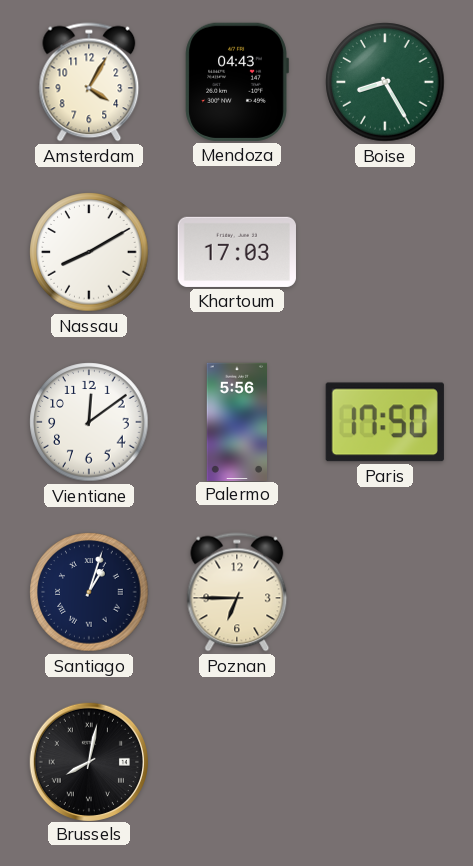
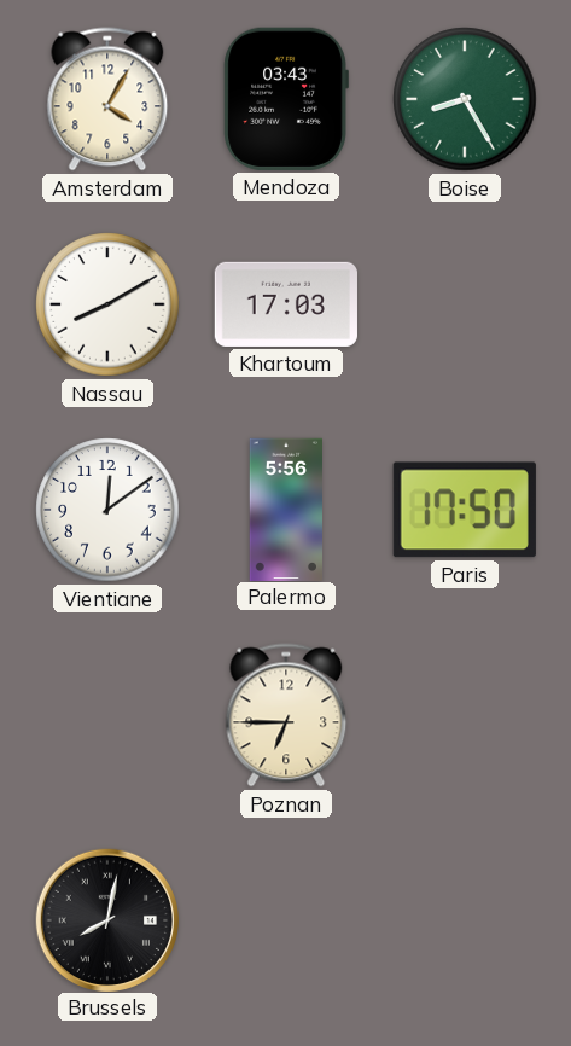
Mendoza: 04:43 -> 03:43
Santiago: 1:03 -> none
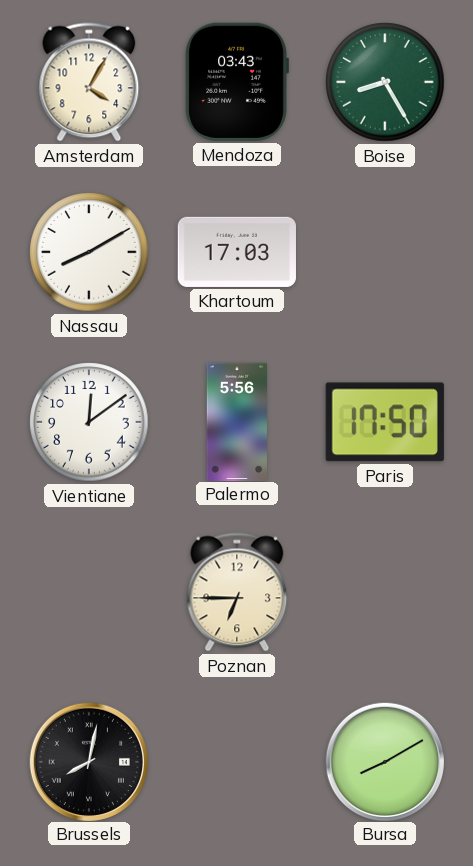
Bursa: none -> 8:10
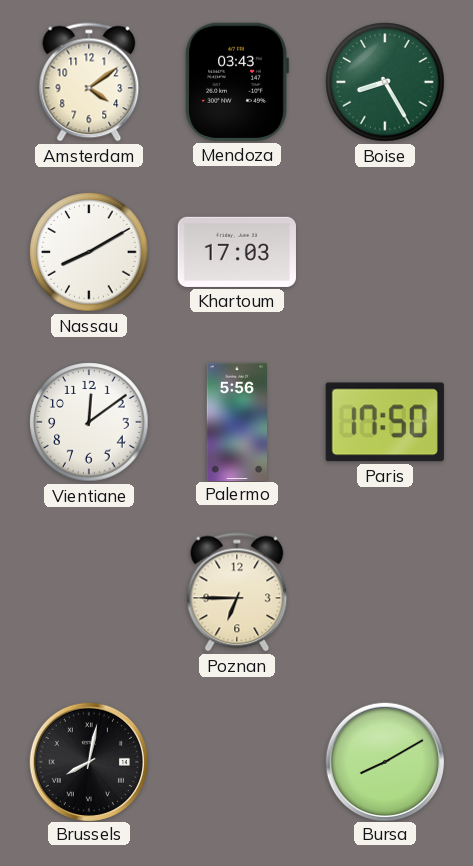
Amsterdam: 4:05 -> 4:09
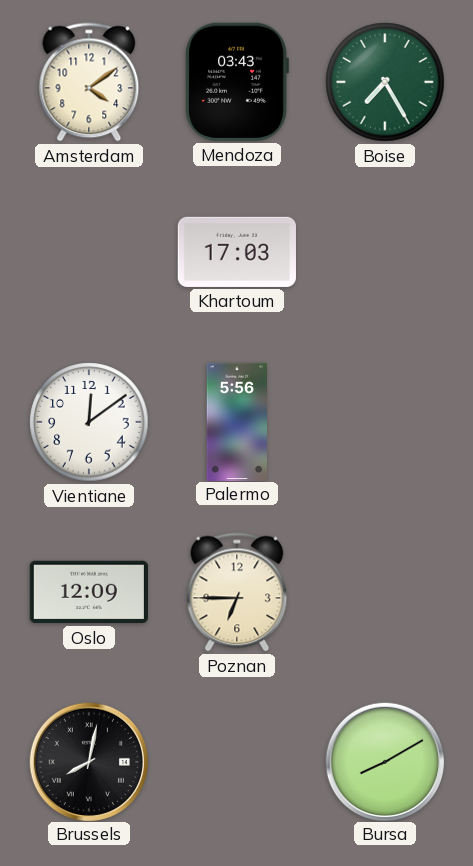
Boise: 8:25 -> 7:25
Nassau: 8:10 -> none
Paris: 17:50 -> none
Oslo: none -> 12:09
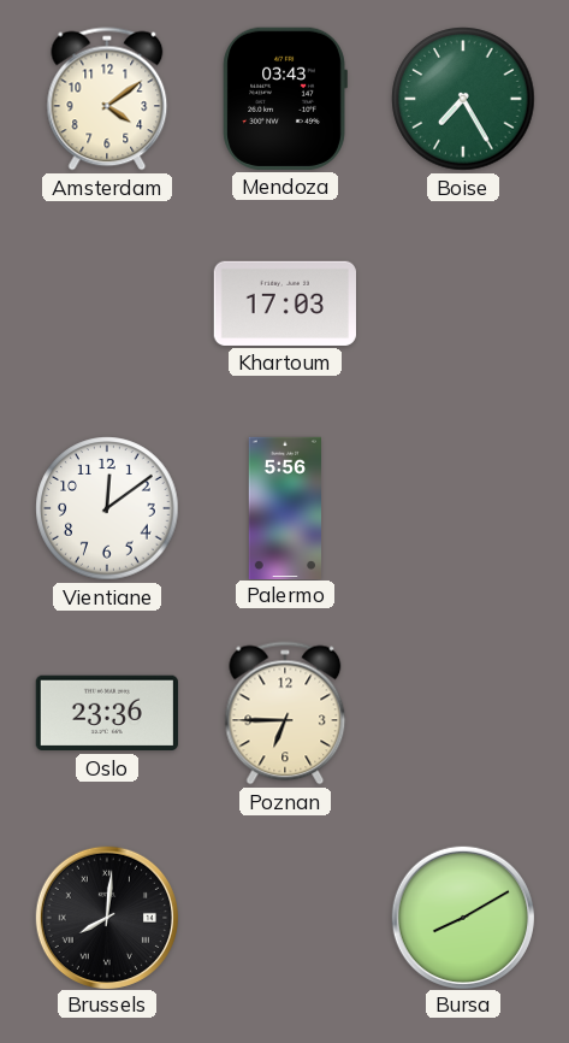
Oslo: 12:09 -> 23:36
Brussels: 8:02 -> 8:01
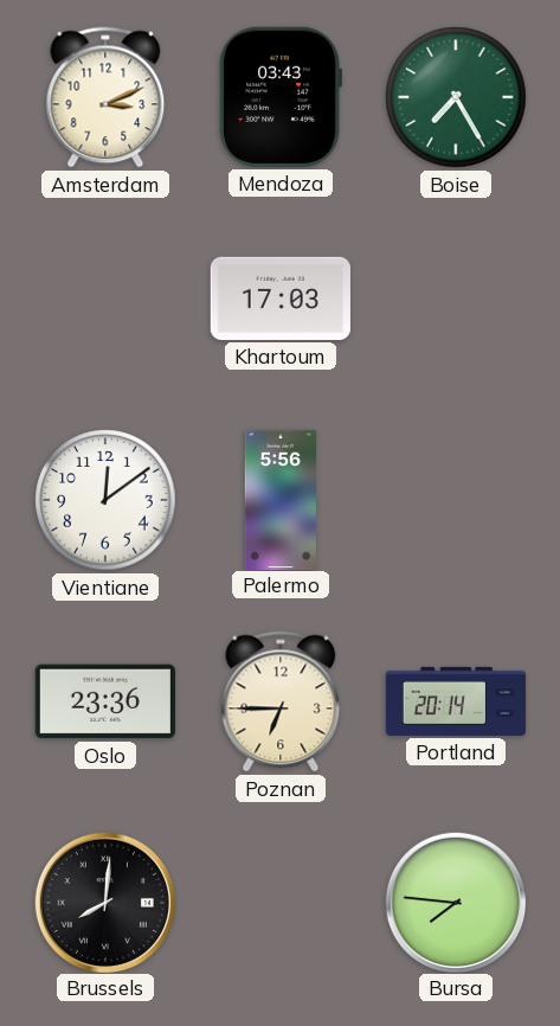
Amsterdam: 4:09 -> 3:11
Portland: none -> 20:14
Bursa: 8:10 -> 7:46
